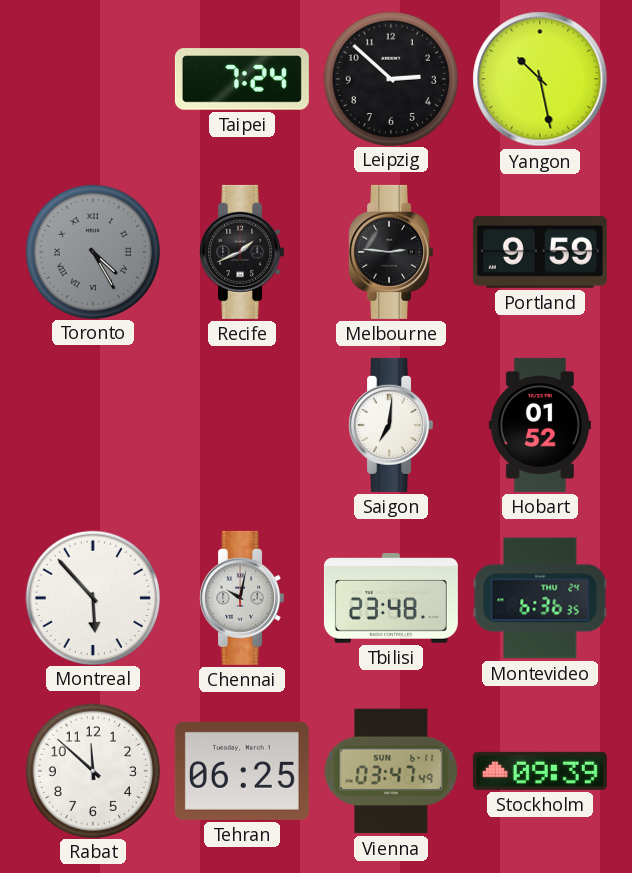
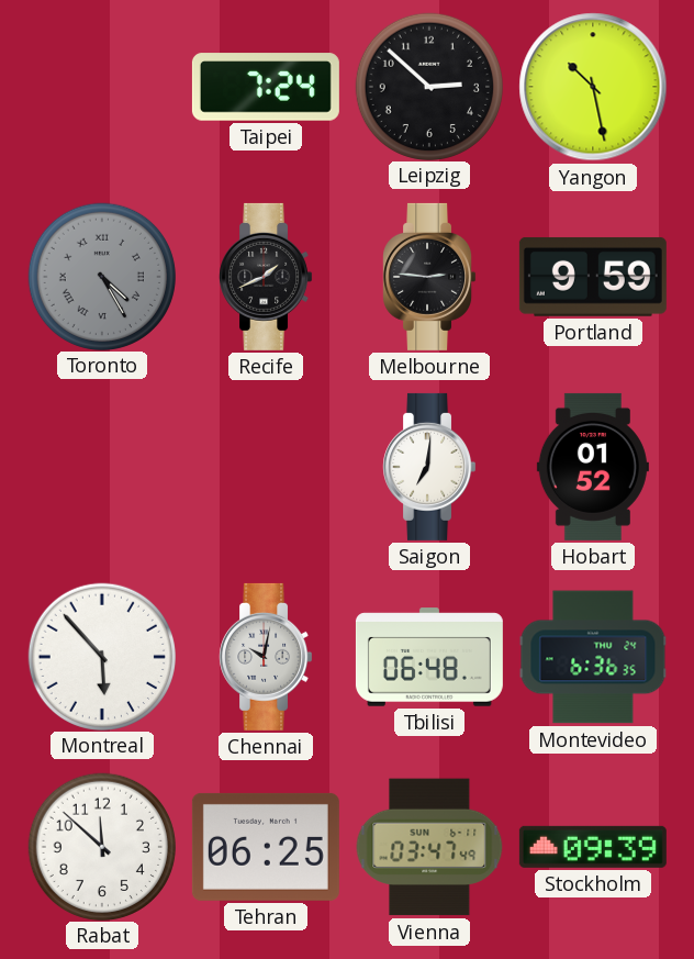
Tbilisi: 23:48 -> 06:48
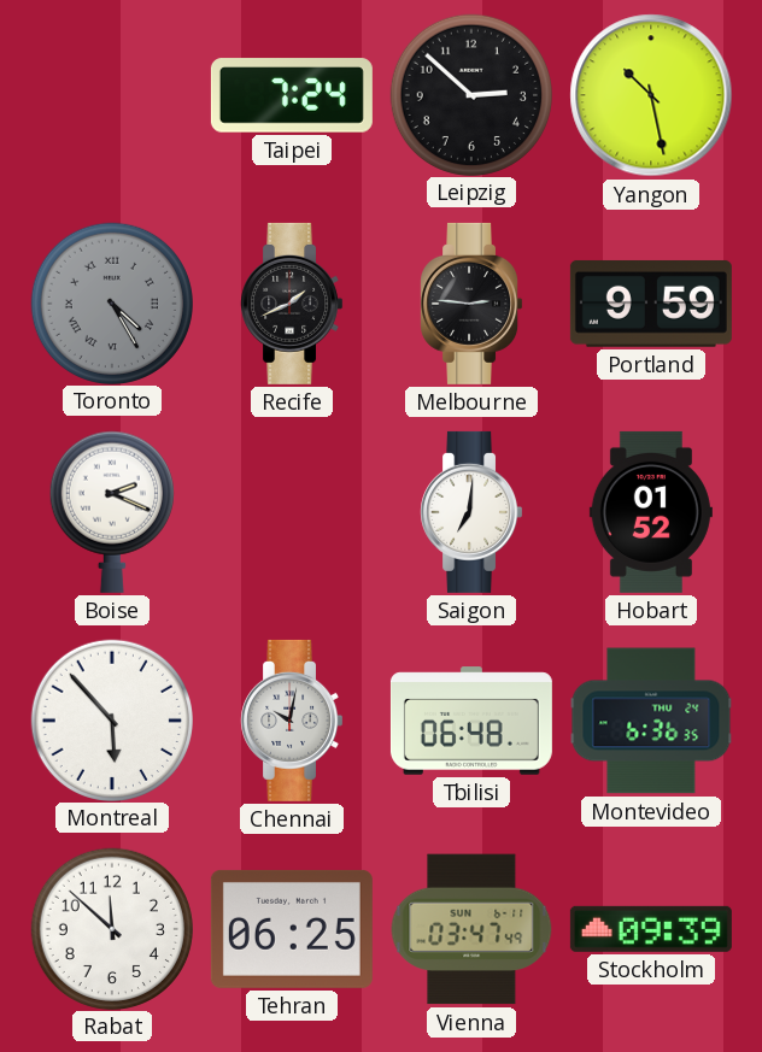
Boise: none -> 2:19
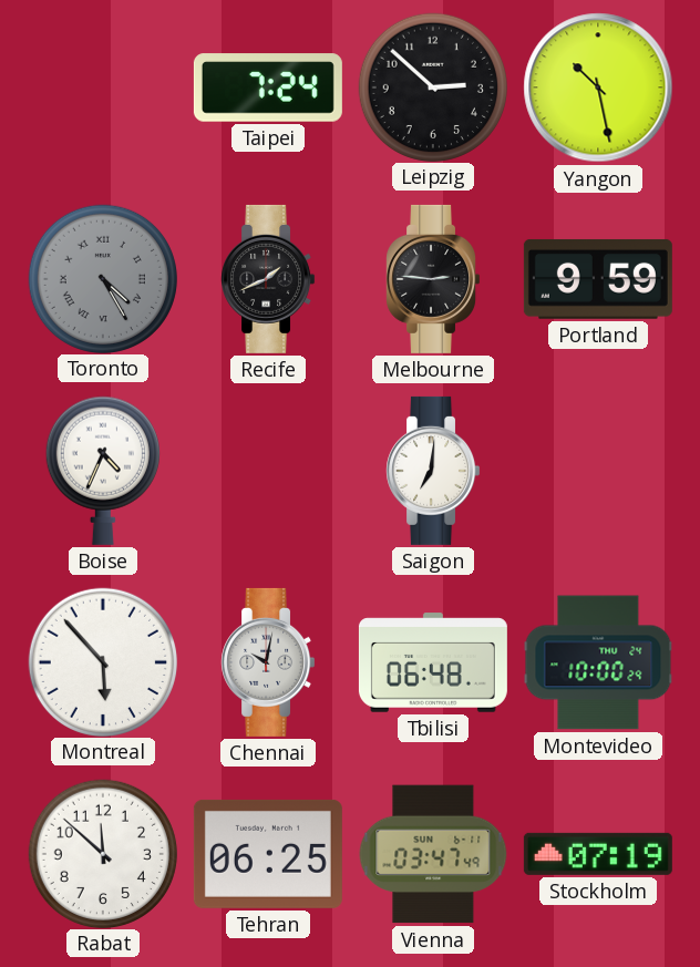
Boise: 2:19 -> 4:34
Hobart: 01:52 -> none
Montevideo: 6:36 -> 10:00
Stockholm: 09:39 -> 07:19
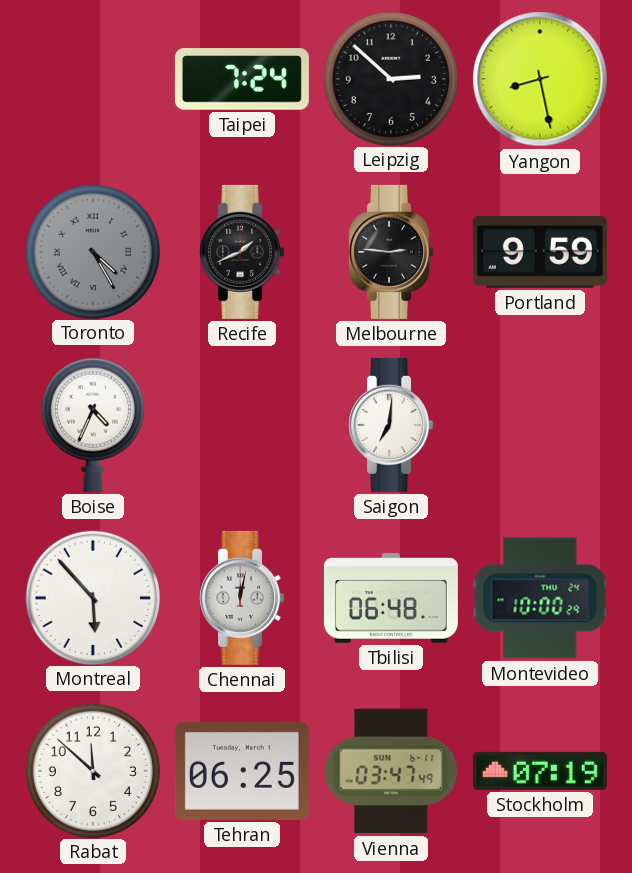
Yangon: 10:28 -> 8:28
Chennai: 10:02 -> 12:02
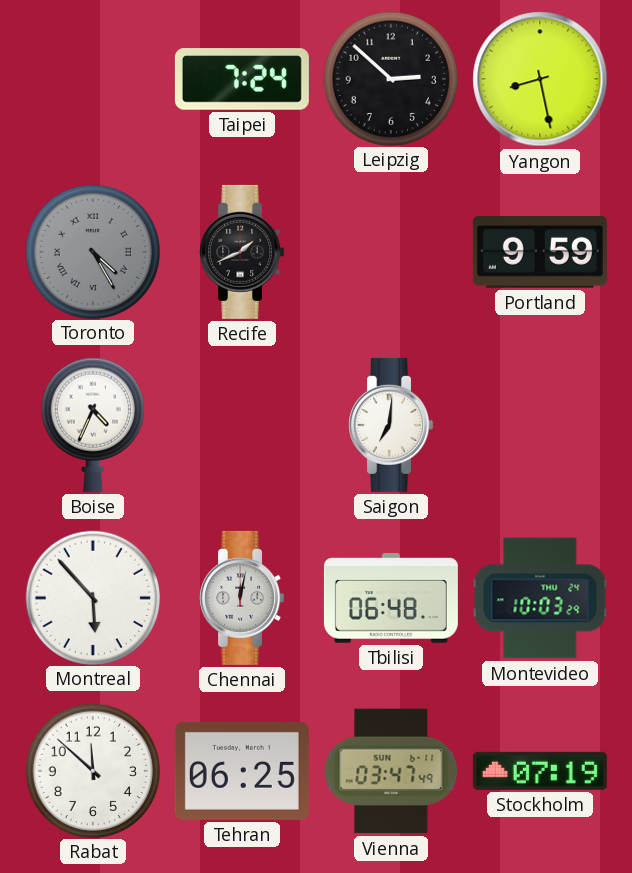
Melbourne: 2:46 -> none
Montevideo: 10:00 -> 10:03
